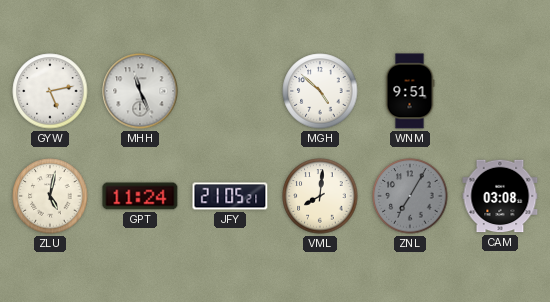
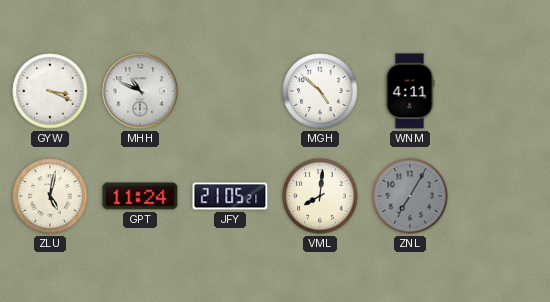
GYW: 5:13 -> 3:19
MHH: 11:26 -> 10:49
WNM: 9:51 -> 4:11
CAM: 03:08 -> none
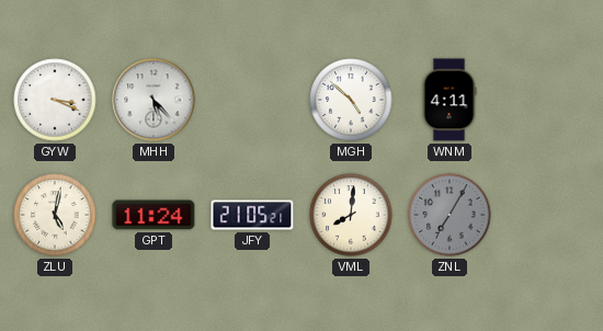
MHH: 10:49 -> 5:23
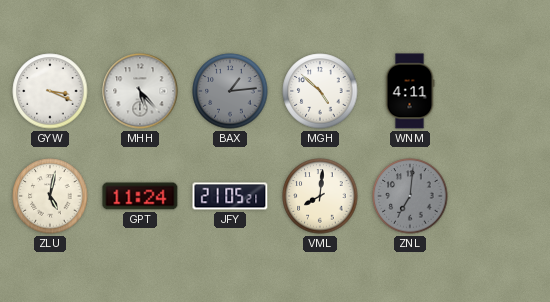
BAX: none -> 1:14
ZNL: 7:05 -> 7:01
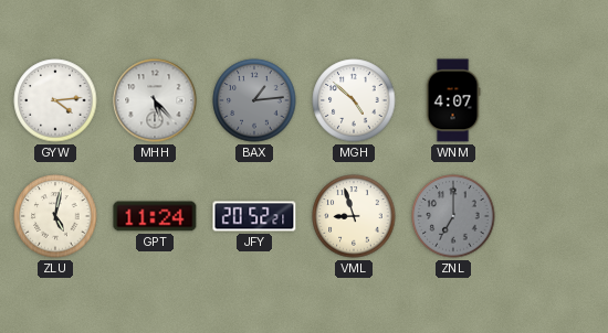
GYW: 3:19 -> 4:14
WNM: 4:11 -> 4:07
JFY: 21:05 -> 20:52
VML: 8:01 -> 8:57
ZNL: 7:01 -> 7:00
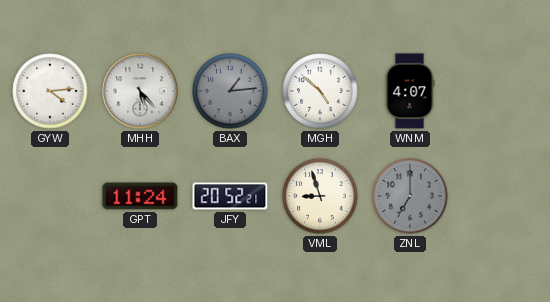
ZLU: 5:02 -> none
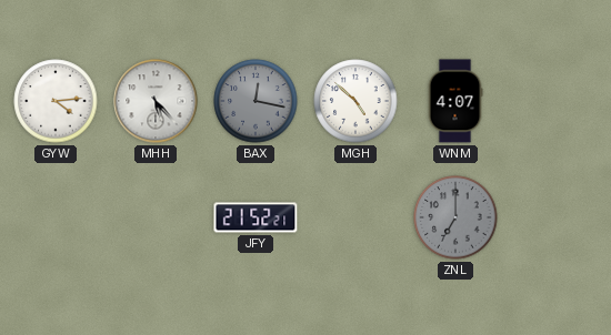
BAX: 1:14 -> 12:17
GPT: 11:24 -> none
JFY: 20:52 -> 21:52
VML: 8:57 -> none
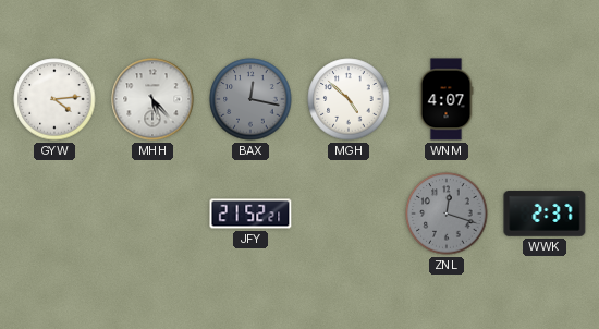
ZNL: 7:00 -> 12:18
WWK: none -> 2:37
